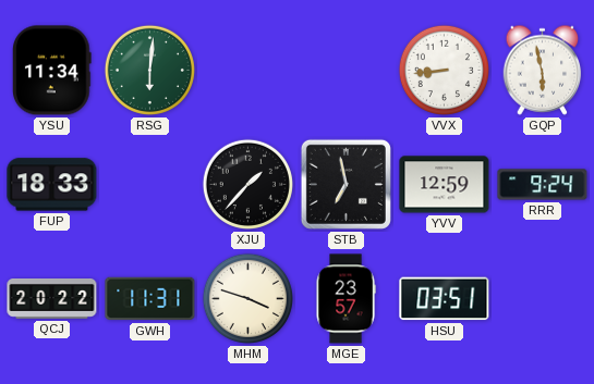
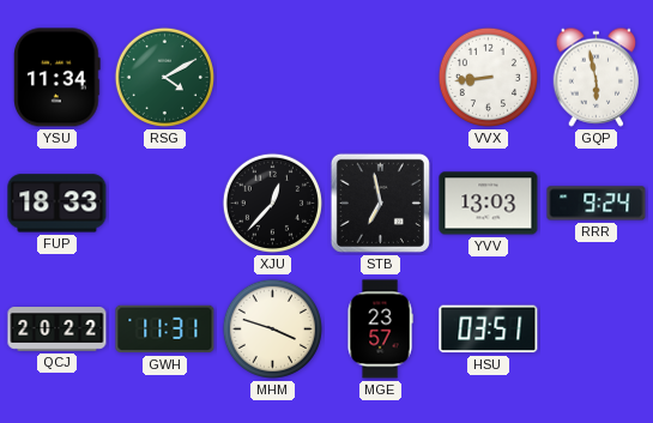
RSG: 6:01 -> 4:10
XJU: 1:37 -> 12:37
YVV: 12:59 -> 13:03
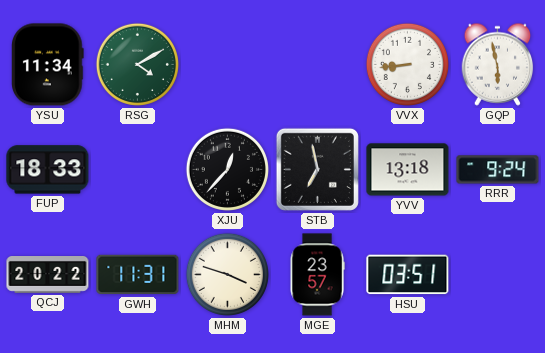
YVV: 13:03 -> 13:18
